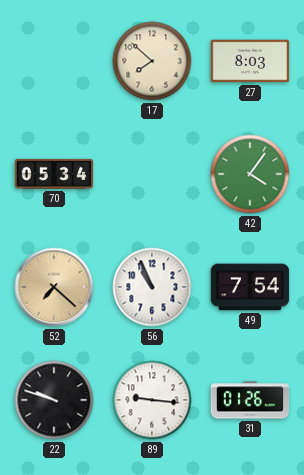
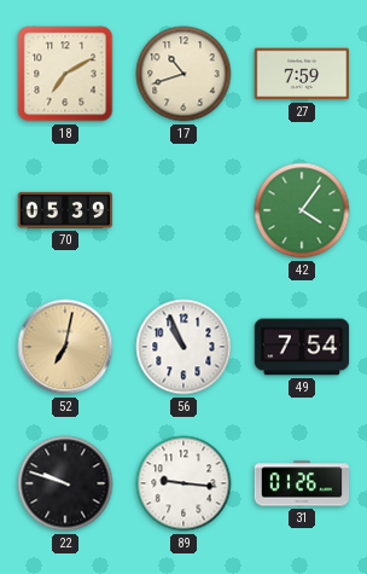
18: none -> 7:10
17: 7:52 -> 10:42
27: 8:03 -> 7:59
70: 05:34 -> 05:39
52: 7:22 -> 7:02
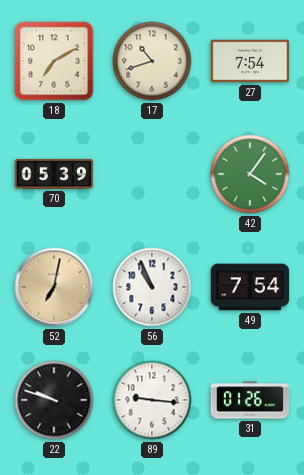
27: 7:59 -> 7:54
